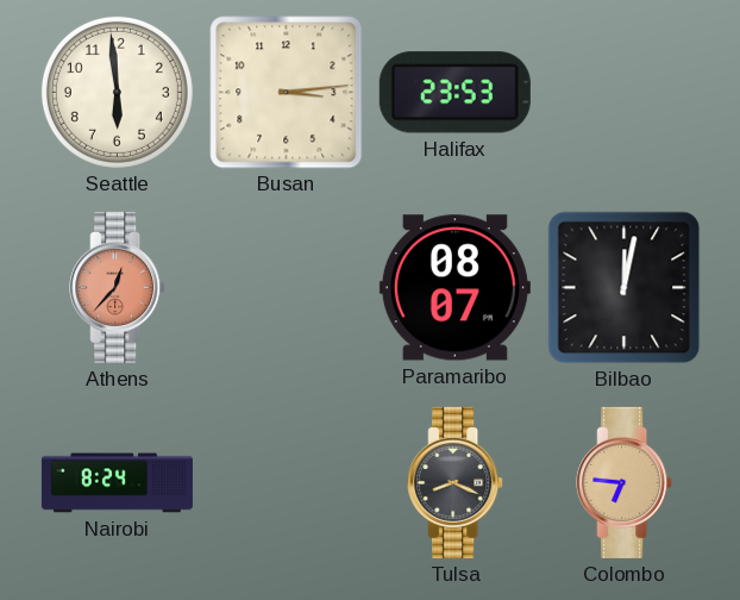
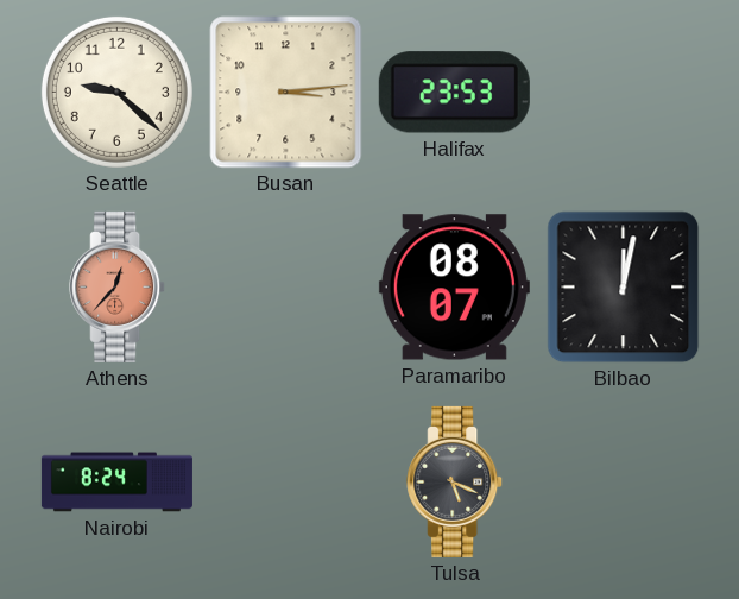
Seattle: 5:59 -> 9:22
Tulsa: 8:19 -> 5:19
Colombo: 6:46 -> none
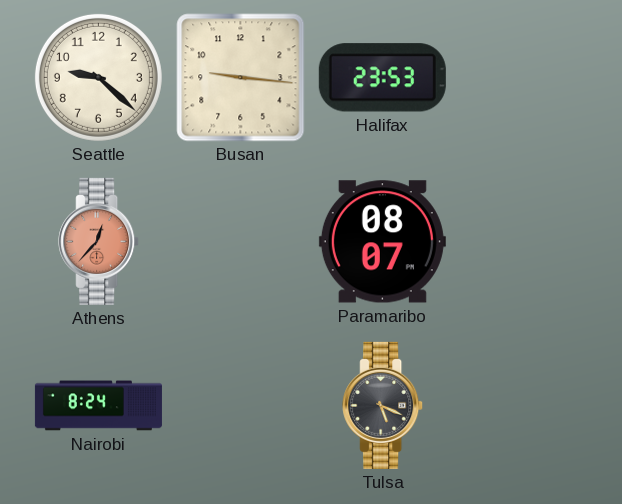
Busan: 3:14 -> 9:16
Bilbao: 12:02 -> none
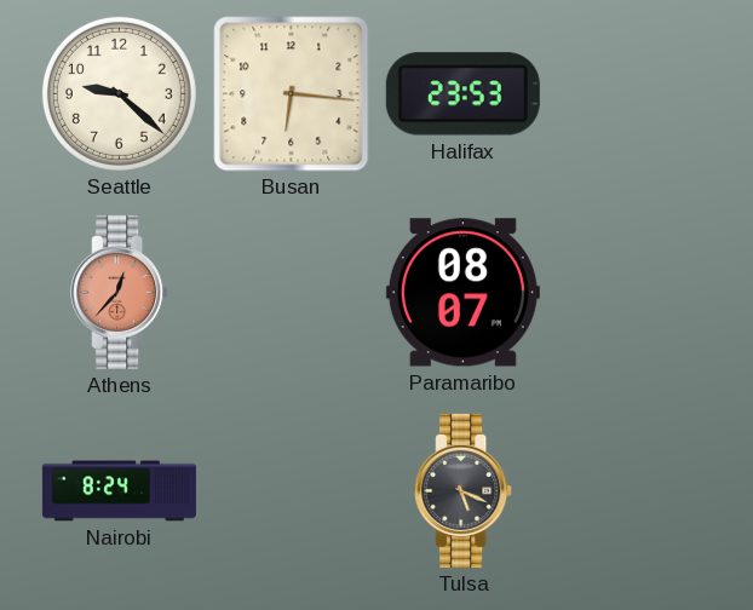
Busan: 9:16 -> 6:16
